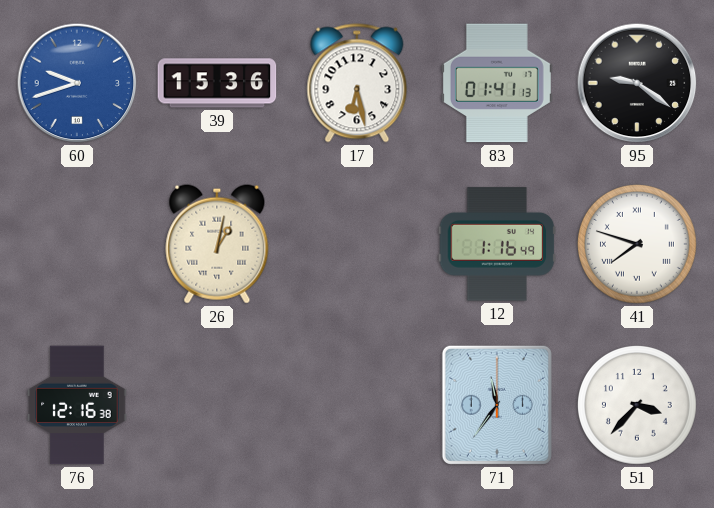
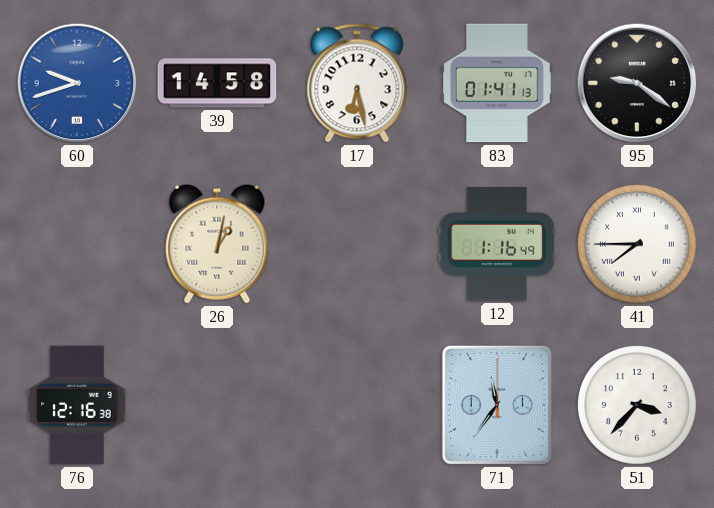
39: 15:36 -> 14:58
41: 7:48 -> 7:45
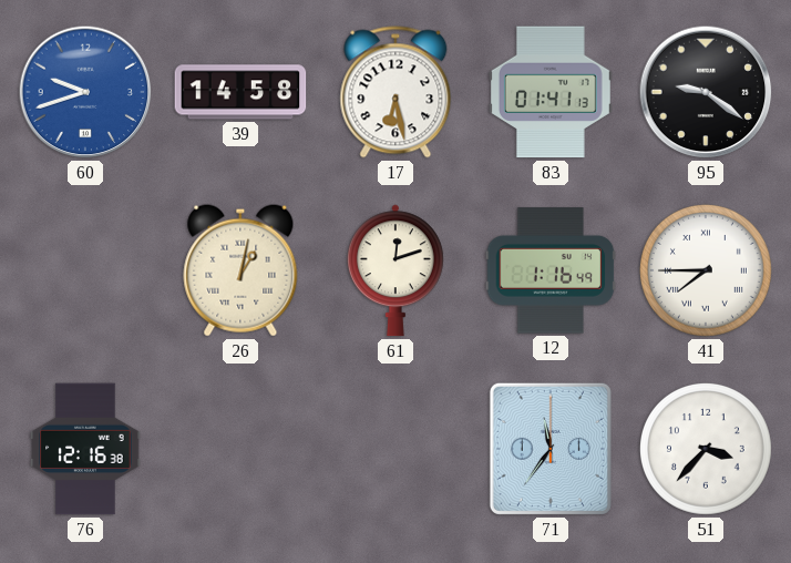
61: none -> 12:12
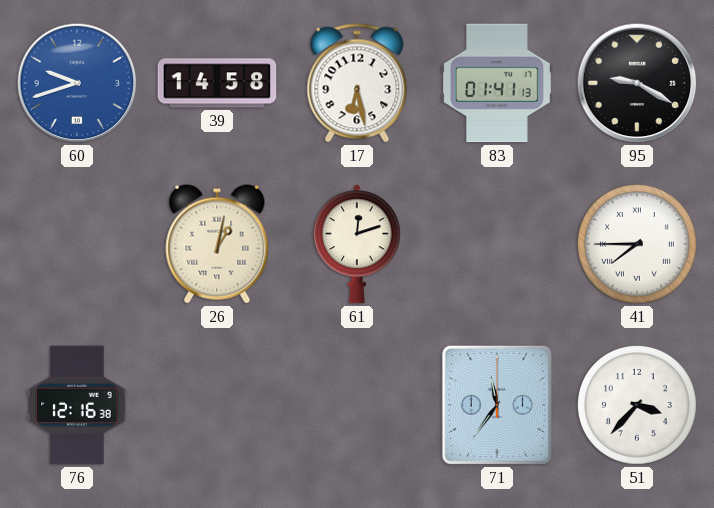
95: 9:21 -> 9:20
12: 1:16 -> none
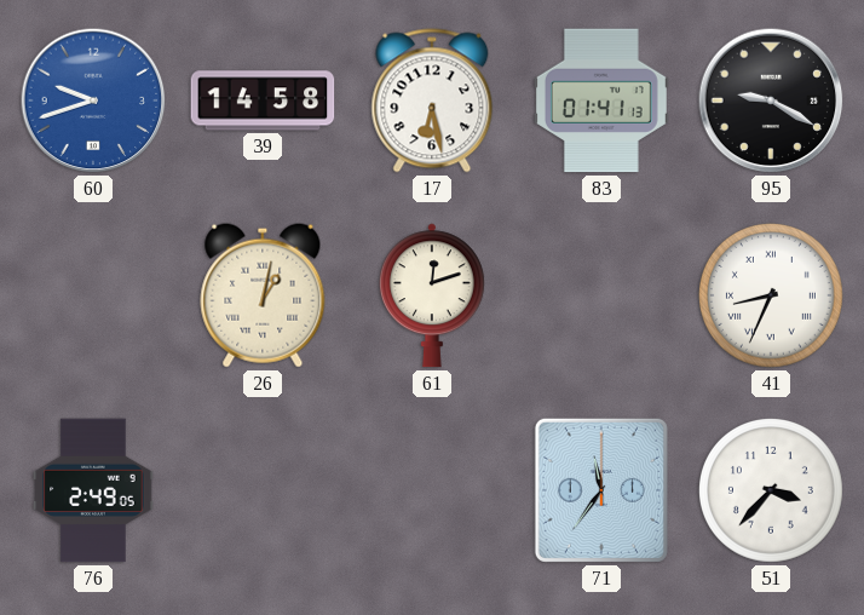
41: 7:45 -> 8:34
76: 12:16 -> 2:49
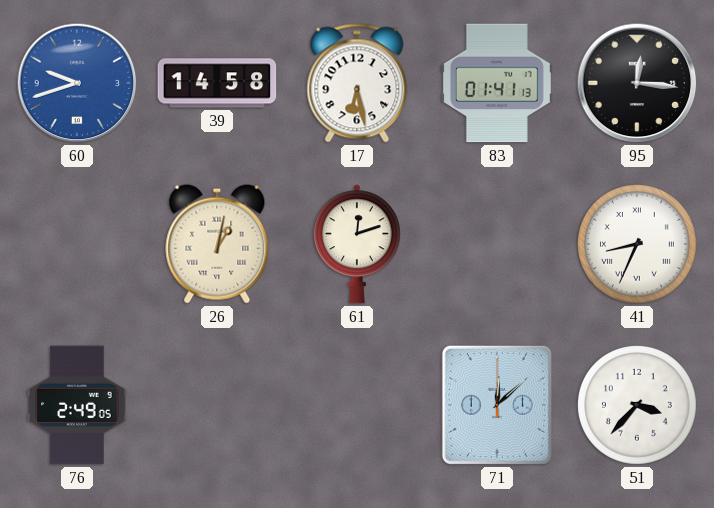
95: 9:20 -> 12:16
71: 11:36 -> 12:08
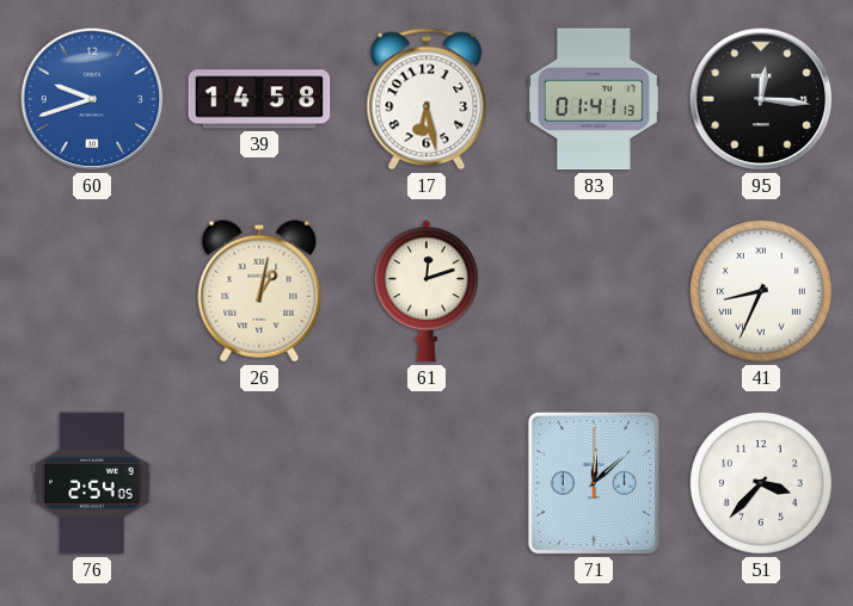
76: 2:49 -> 2:54
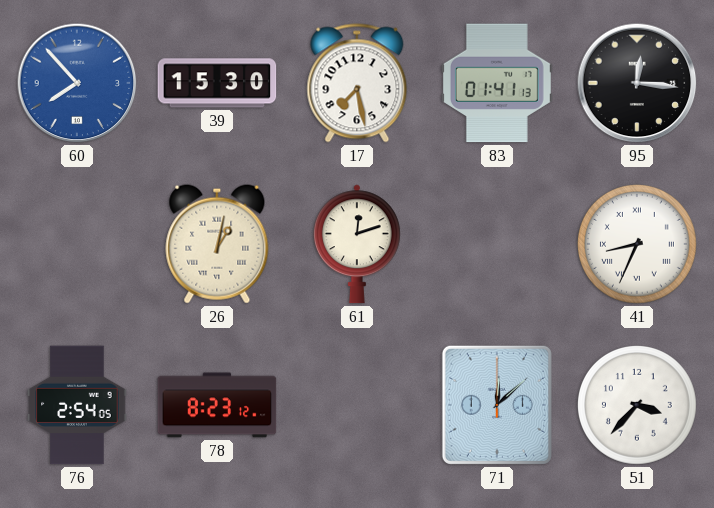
60: 9:42 -> 7:53
39: 14:58 -> 15:30
17: 6:28 -> 7:28
78: none -> 8:23
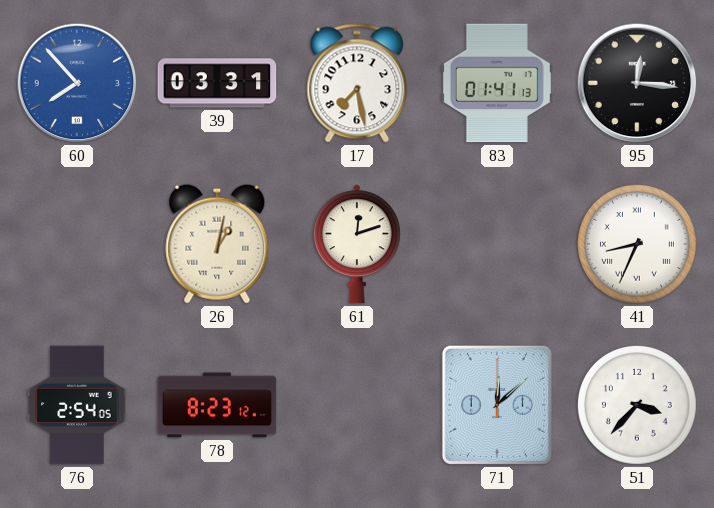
39: 15:30 -> 03:31
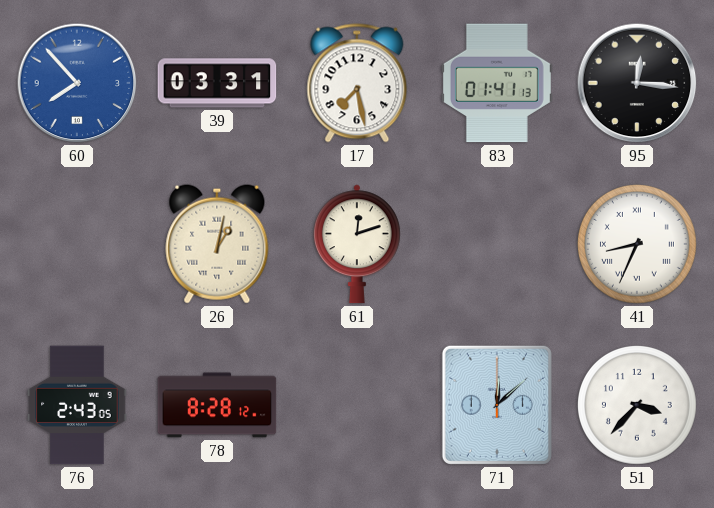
76: 2:54 -> 2:43
78: 8:23 -> 8:28
